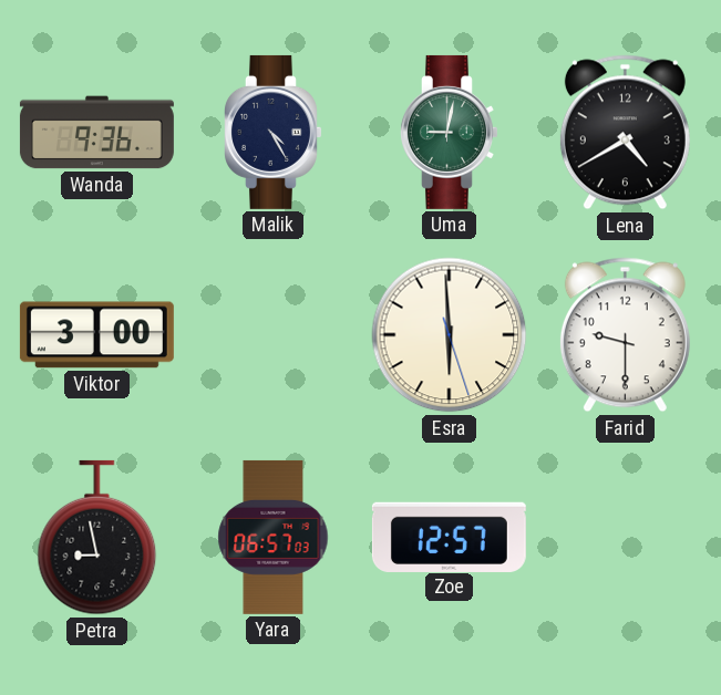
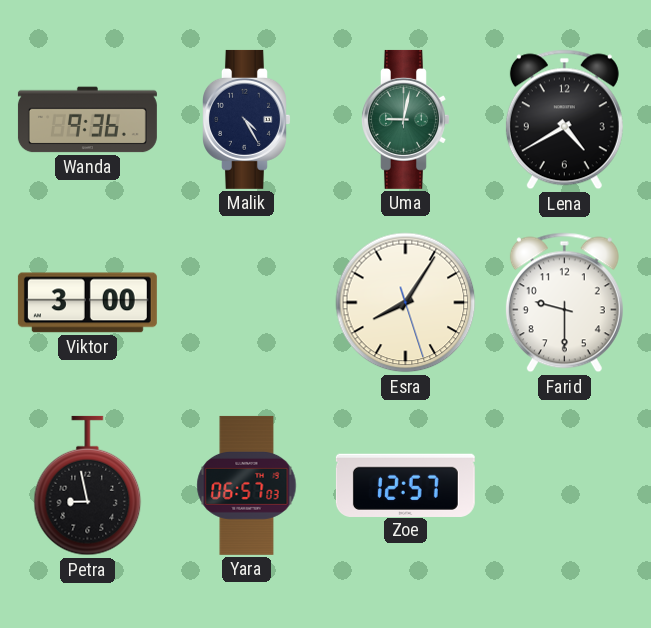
Esra: 5:59 -> 8:05
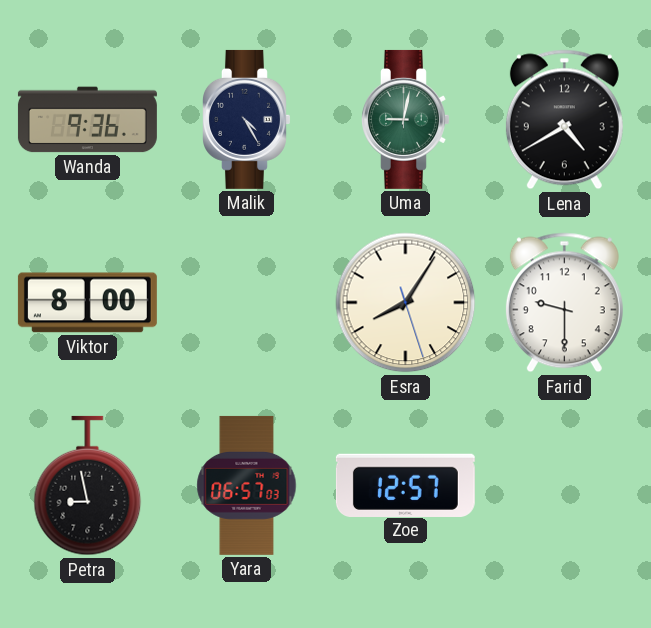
Viktor: 3:00 -> 8:00
